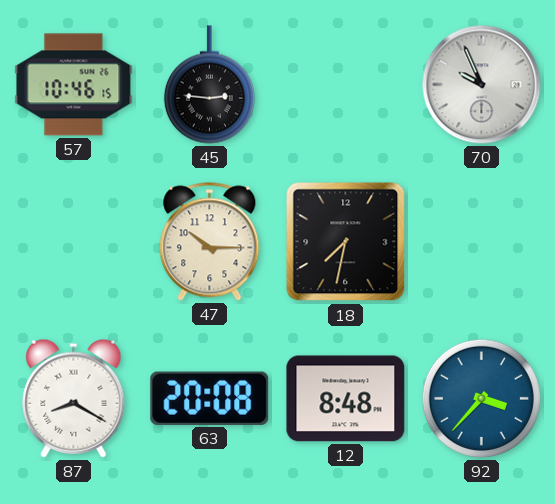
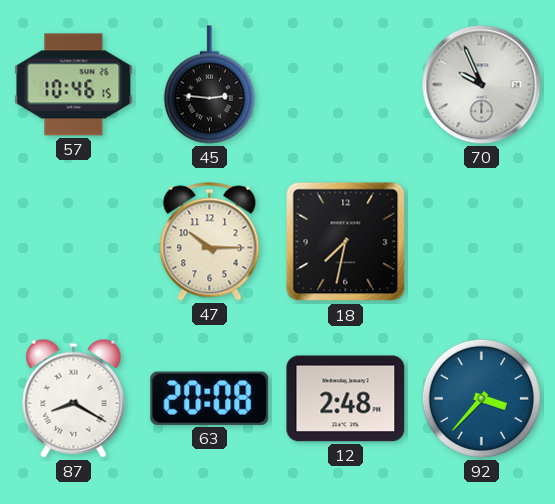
12: 8:48 -> 2:48
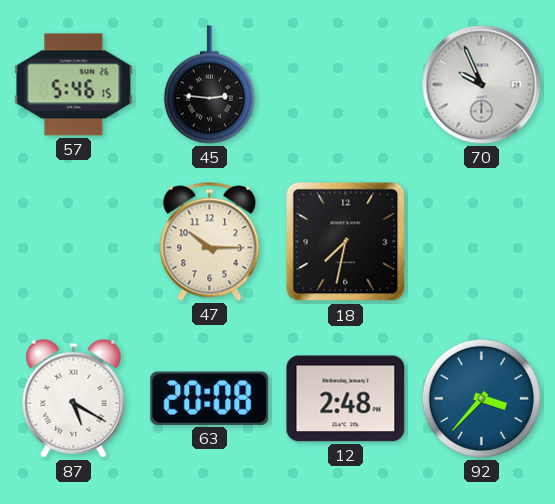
57: 10:46 -> 5:46
87: 8:20 -> 5:20
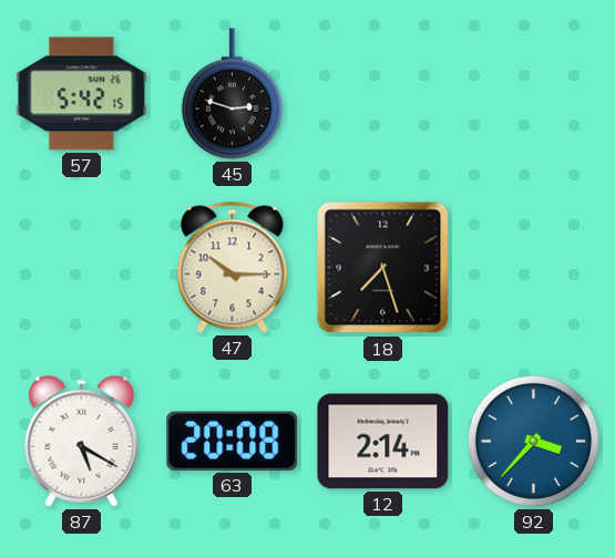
57: 5:46 -> 5:42
45: 2:46 -> 2:48
70: 9:56 -> none
18: 7:32 -> 7:27
12: 2:48 -> 2:14
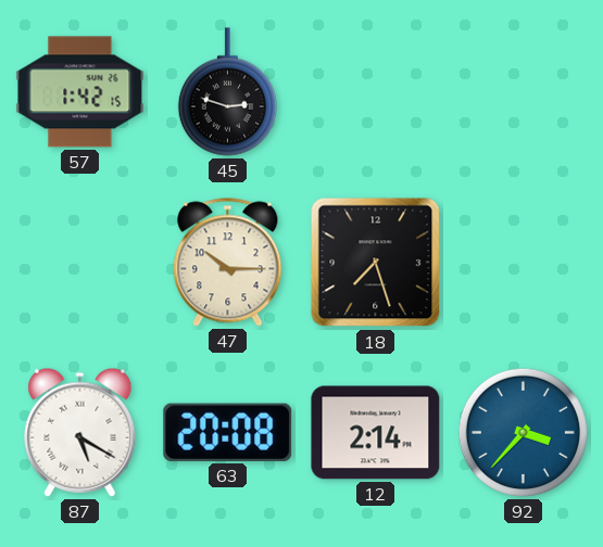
57: 5:42 -> 1:42
